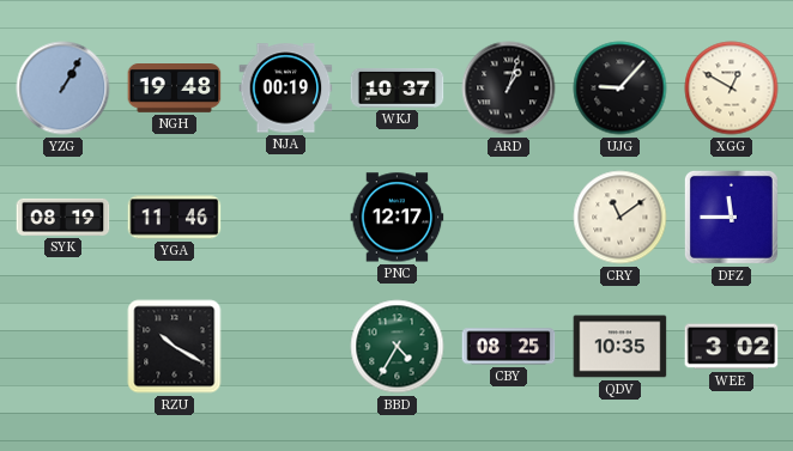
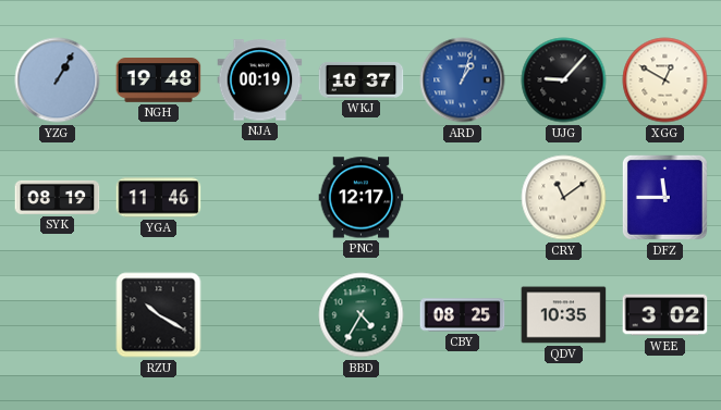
ARD dial: black -> blue
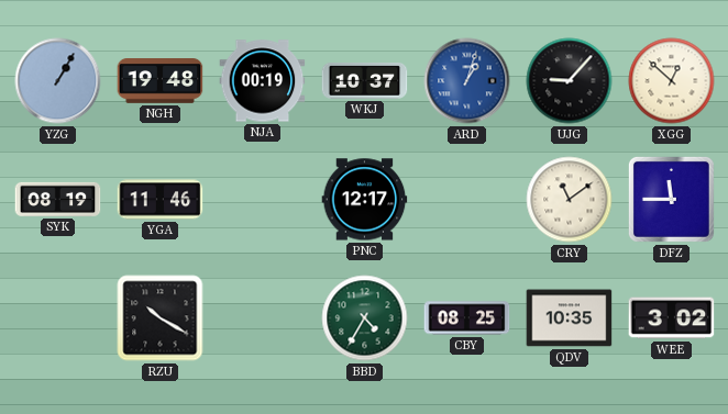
XGG: 12:50 -> 12:52
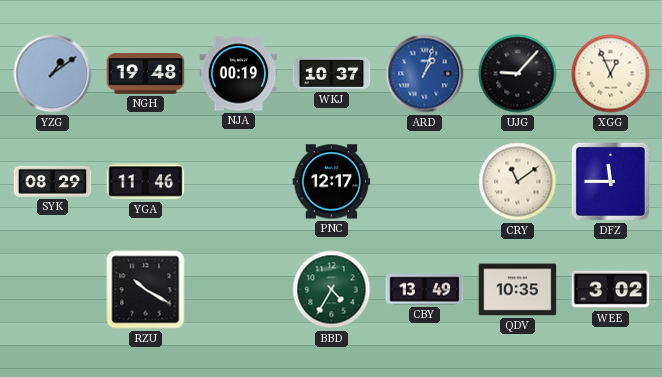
YZG: 1:05 -> 1:09
XGG: 12:52 -> 12:56
SYK: 08:19 -> 08:29
CBY: 08:25 -> 13:49
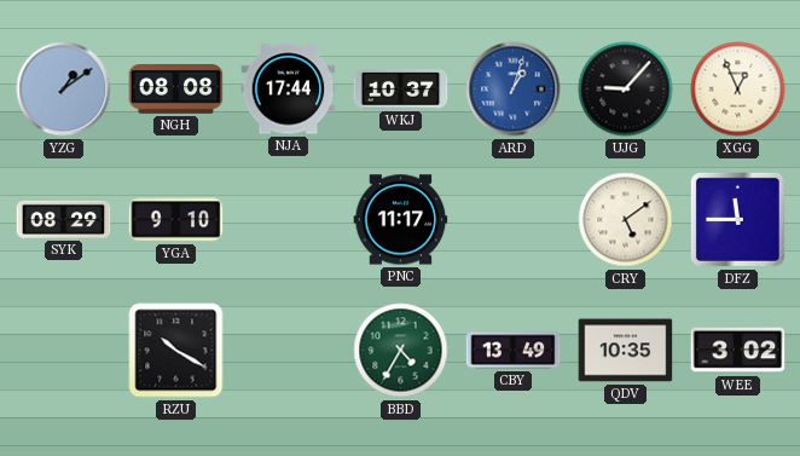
NGH: 19:48 -> 08:08
NJA: 00:19 -> 17:44
YGA: 11:46 -> 9:10
PNC: 12:17 -> 11:17
CRY: 11:09 -> 5:09
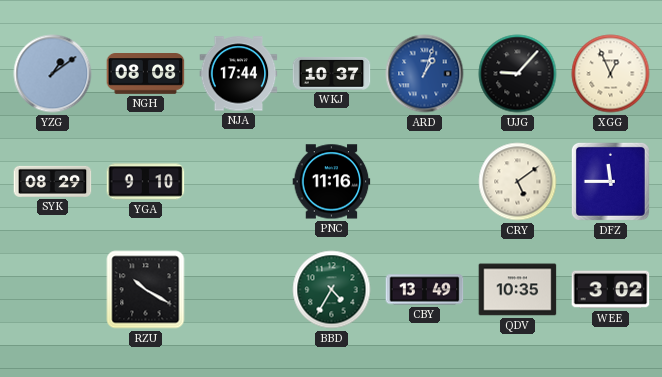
PNC: 11:17 -> 11:16
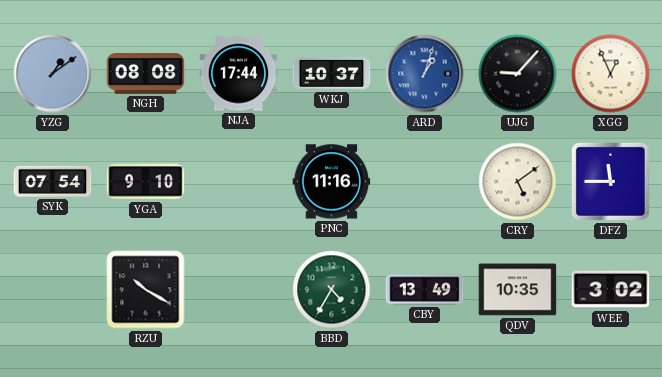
SYK: 08:29 -> 07:54
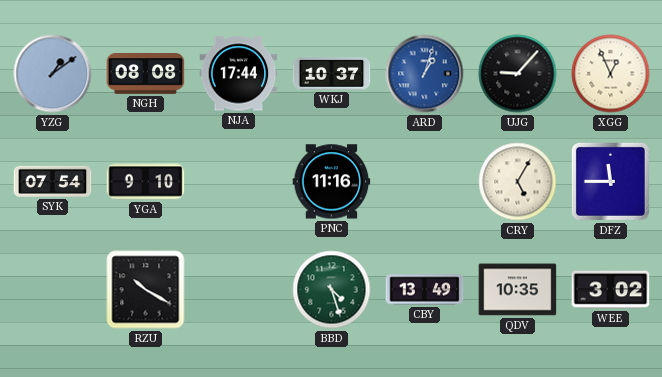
CRY: 5:09 -> 5:05
BBD: 4:35 -> 4:27
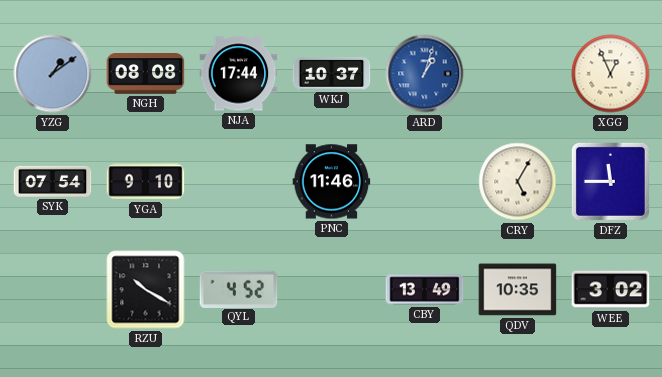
UJG: 9:07 -> none
PNC: 11:16 -> 11:46
QYL: none -> 4:52
BBD: 4:27 -> none
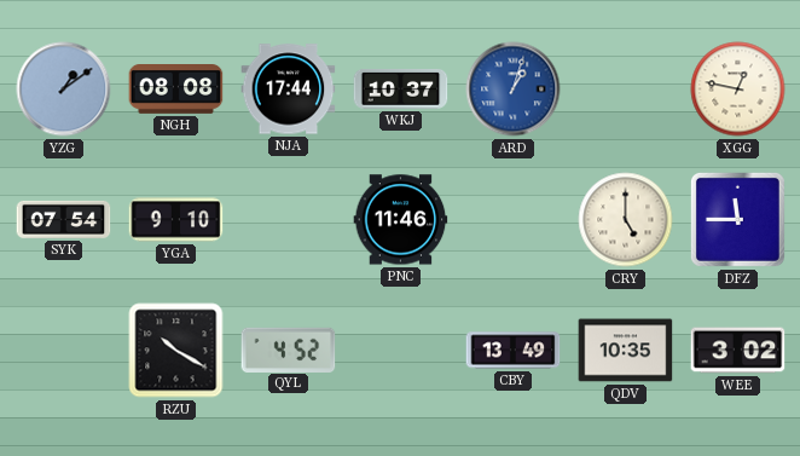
XGG: 12:56 -> 12:47
CRY: 5:05 -> 5:00
